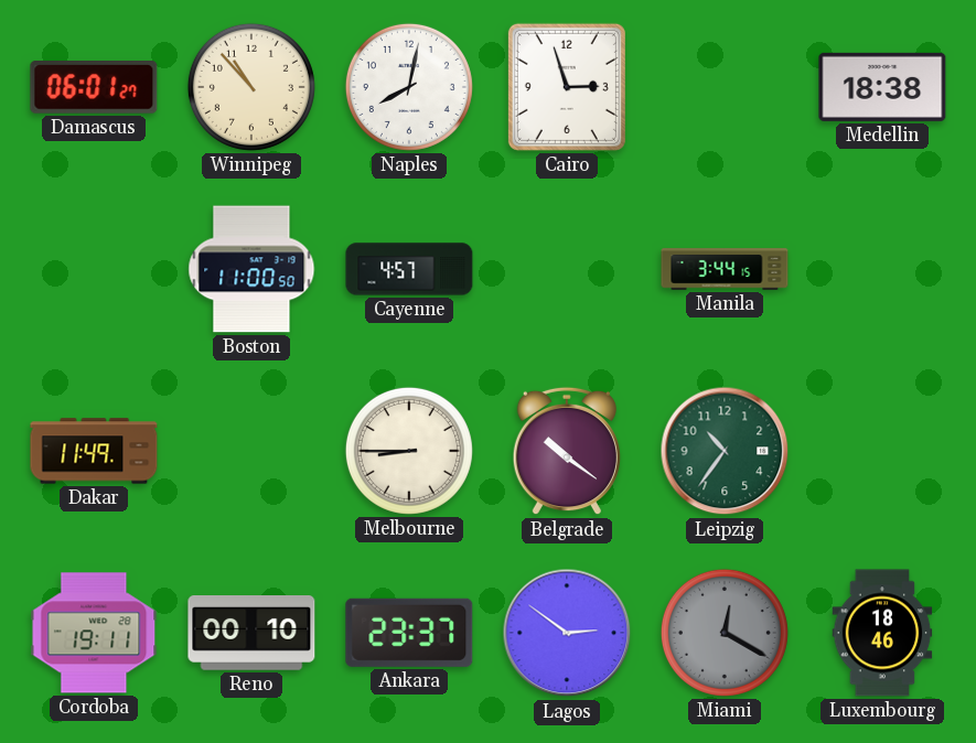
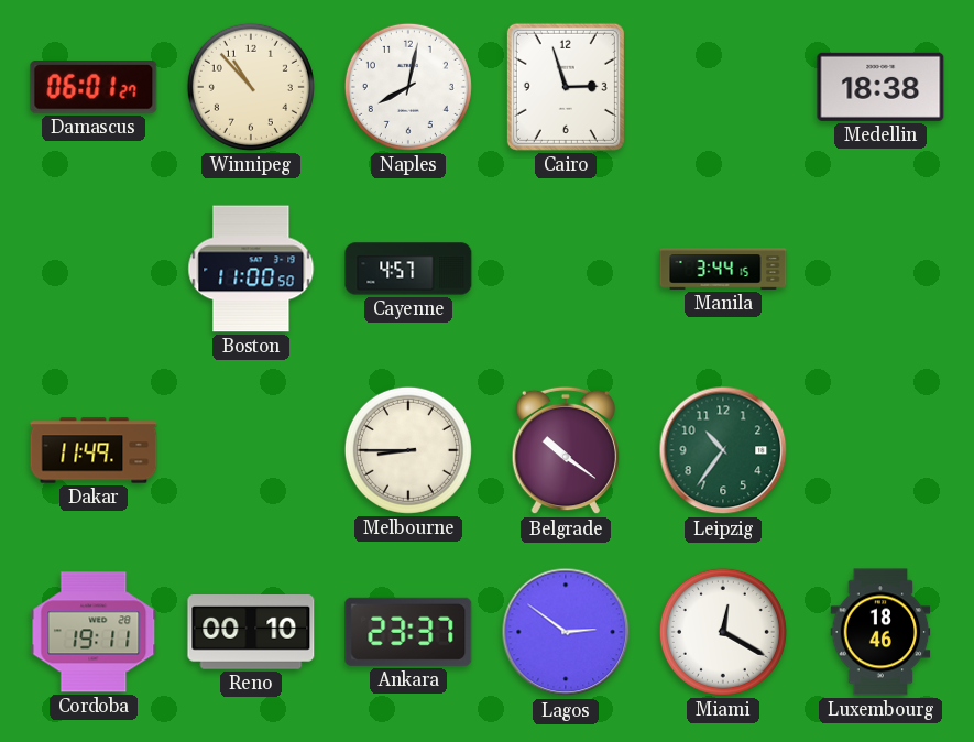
Miami dial: grey -> white
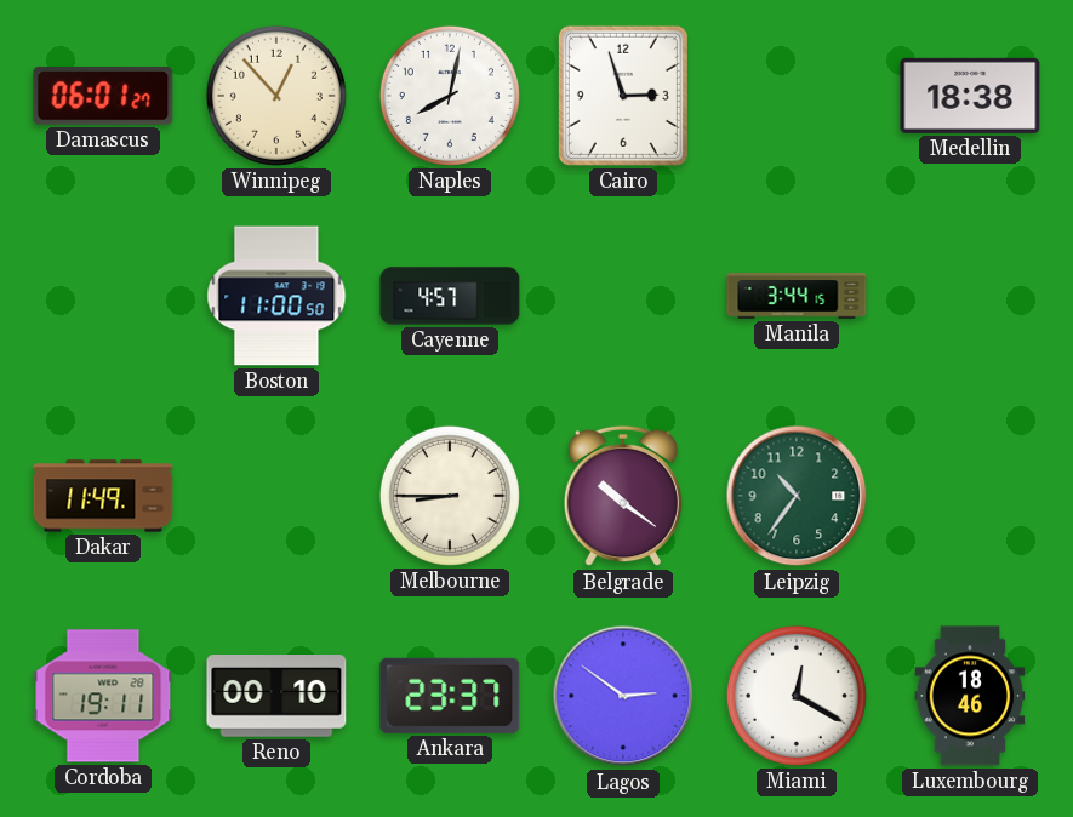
Winnipeg: 10:53 -> 12:53
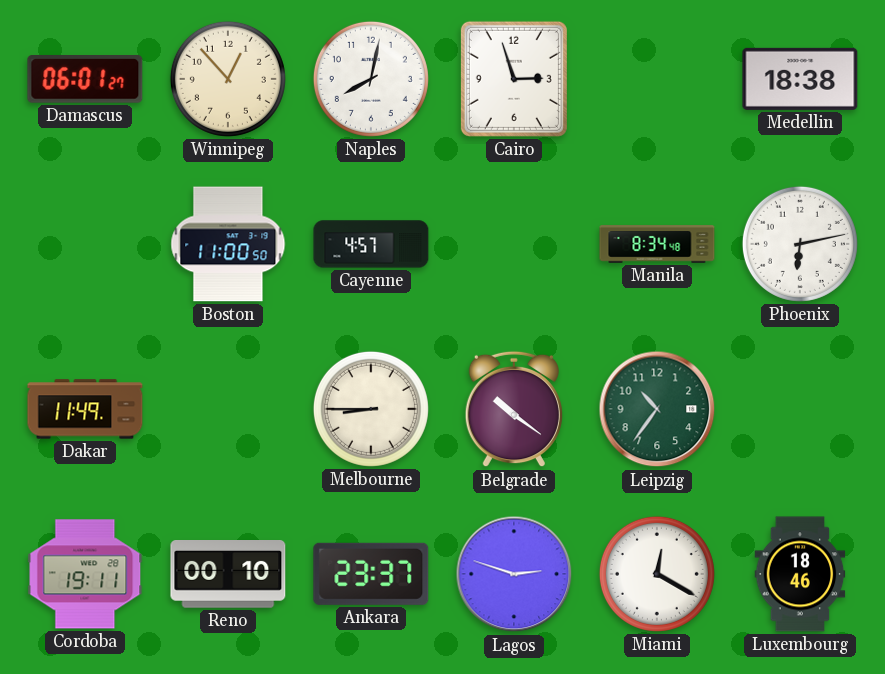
Manila: 3:44 -> 8:34
Phoenix: none -> 6:13
Lagos: 2:51 -> 2:48
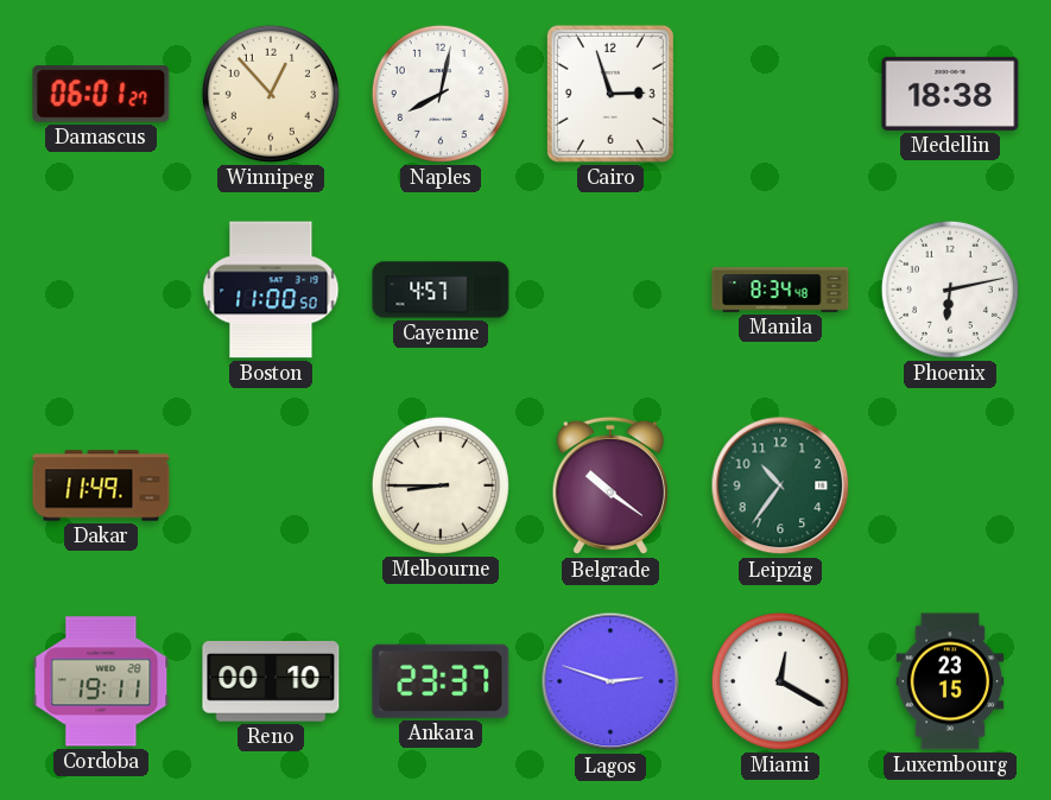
Luxembourg: 18:46 -> 23:15
